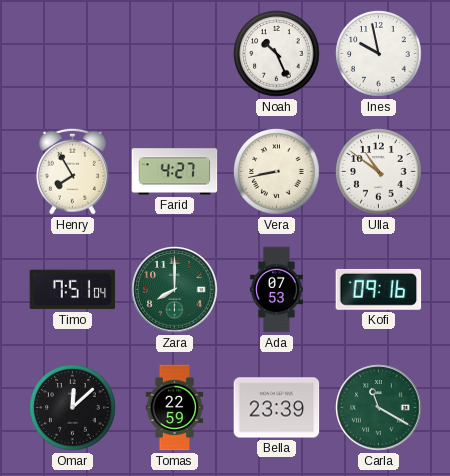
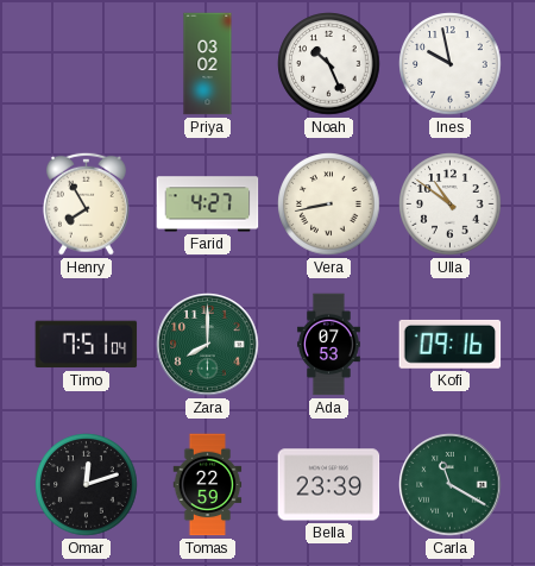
Priya: none -> 03:02
Omar: 12:08 -> 12:12
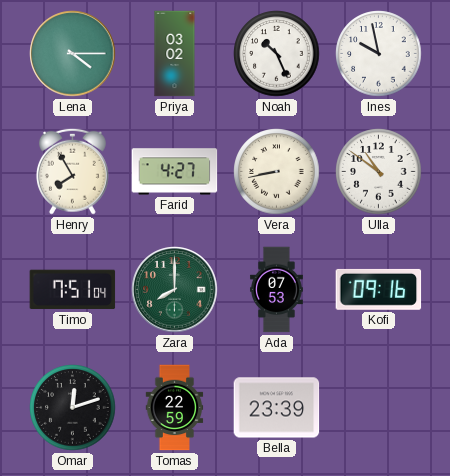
Lena: none -> 4:15
Carla: 11:20 -> none
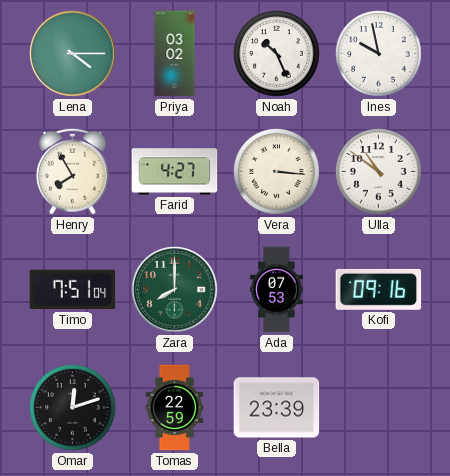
Vera: 8:43 -> 3:16
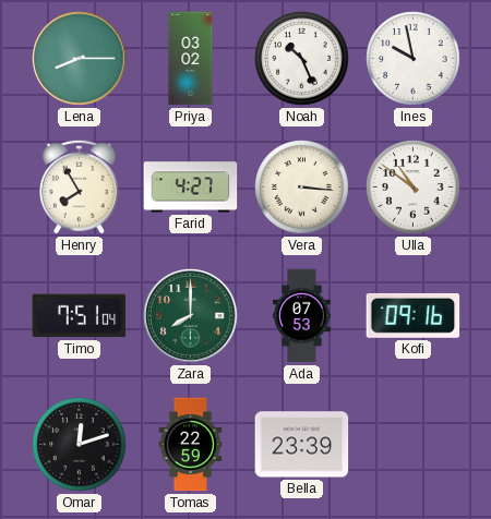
Lena: 4:15 -> 8:15
